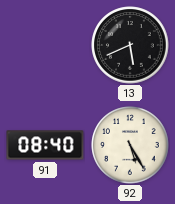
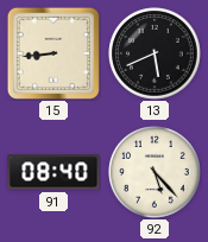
15: none -> 8:44
92: 5:25 -> 5:23
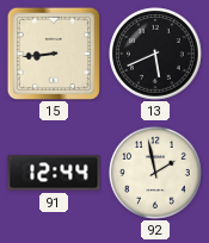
91: 08:40 -> 12:44
92: 5:23 -> 1:58
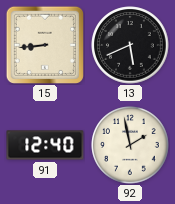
91: 12:44 -> 12:40
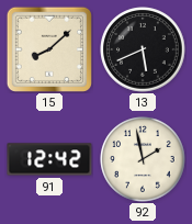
15: 8:44 -> 8:08
91: 12:40 -> 12:42
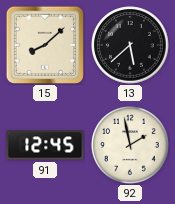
13: 5:41 -> 5:38
91: 12:42 -> 12:45
